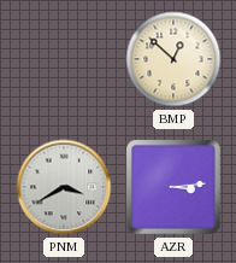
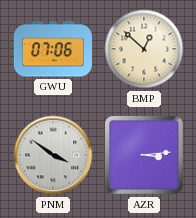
GWU: none -> 07:06
PNM: 3:40 -> 3:51
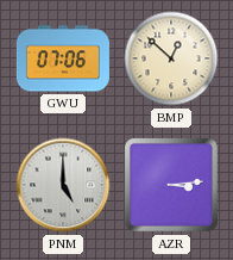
PNM: 3:51 -> 5:00
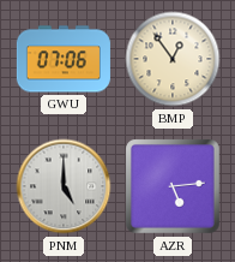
BMP: 12:52 -> 12:54
AZR: 3:14 -> 5:14
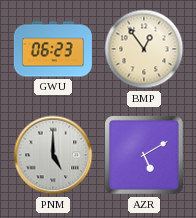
GWU: 07:06 -> 06:23
AZR: 5:14 -> 5:10
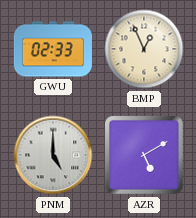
GWU: 06:23 -> 02:33
BMP: 12:54 -> 12:56
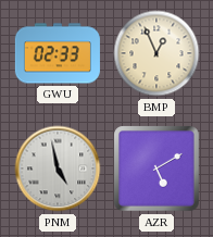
PNM: 5:00 -> 4:58
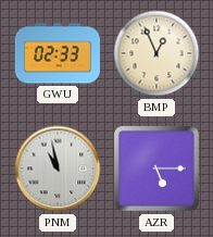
PNM: 4:58 -> 10:58
AZR: 5:10 -> 5:15
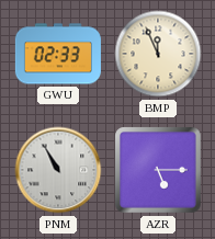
BMP: 12:56 -> 11:56
PNM: 10:58 -> 10:55
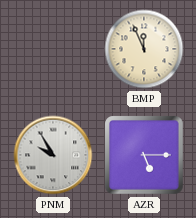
GWU: 02:33 -> none
PNM: 10:55 -> 9:55
